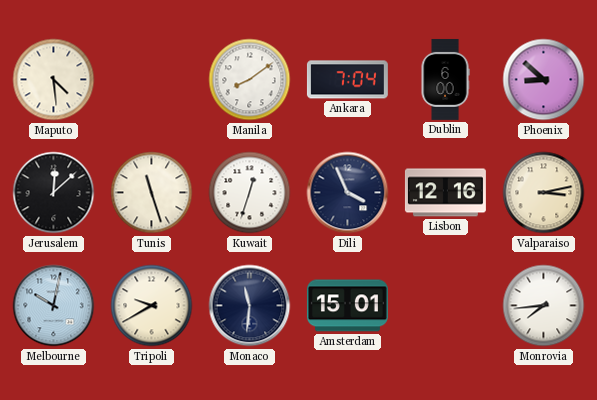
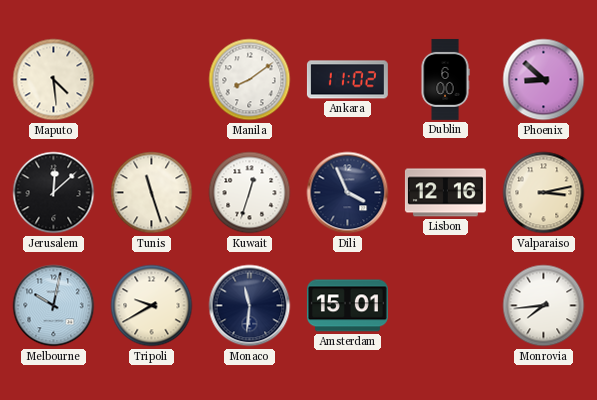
Ankara: 7:04 -> 11:02
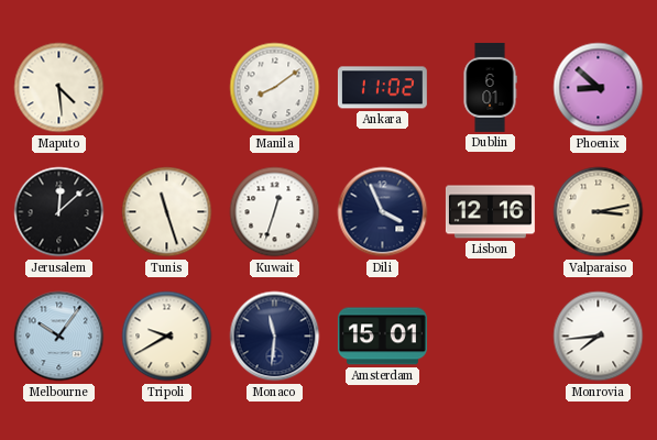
Dublin: 6:00 -> 6:01
Melbourne: 10:02 -> 10:06
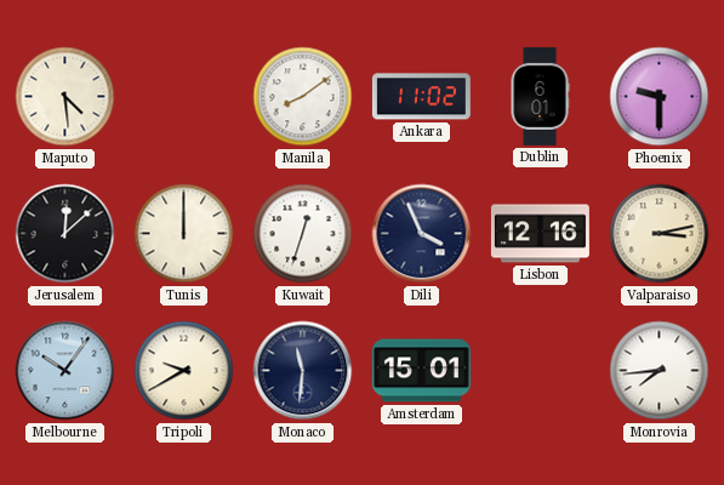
Phoenix: 8:52 -> 9:30
Tunis: 11:27 -> 12:00
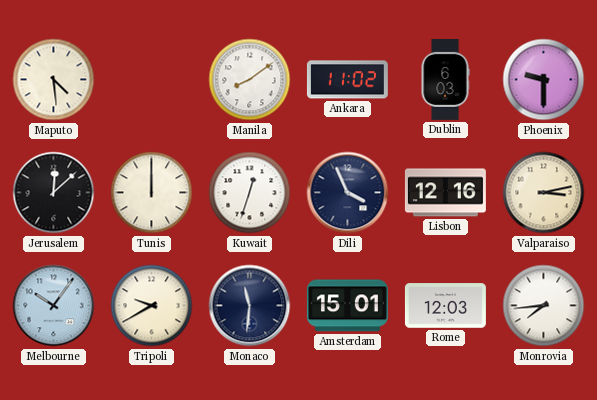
Dublin: 6:01 -> 6:03
Rome: none -> 12:03
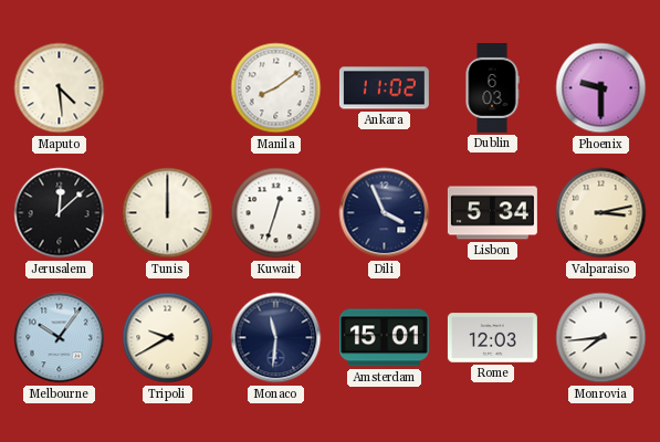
Lisbon: 12:16 -> 5:34
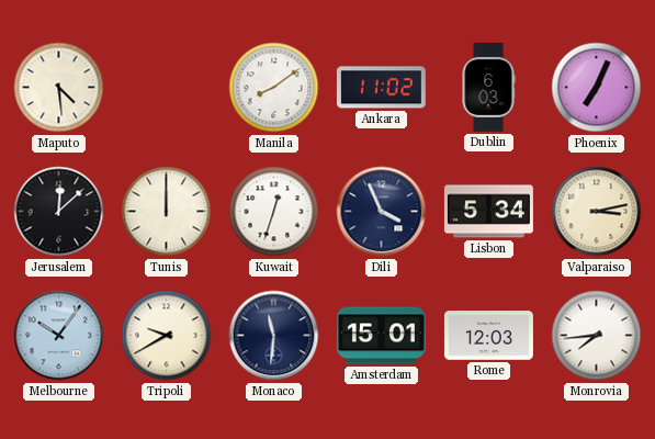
Phoenix: 9:30 -> 7:04
